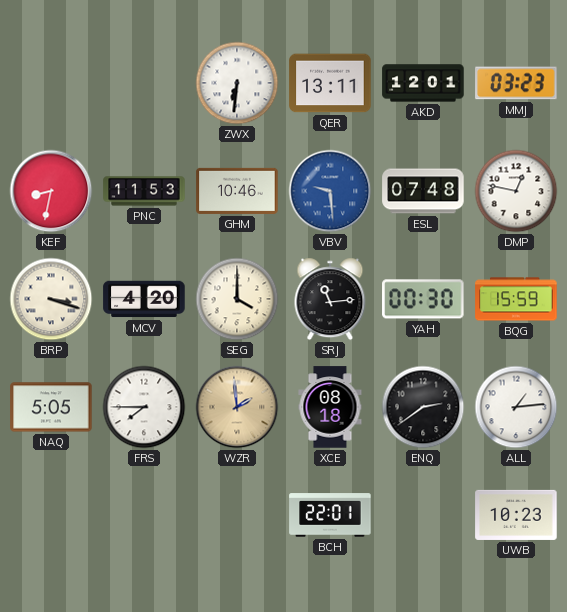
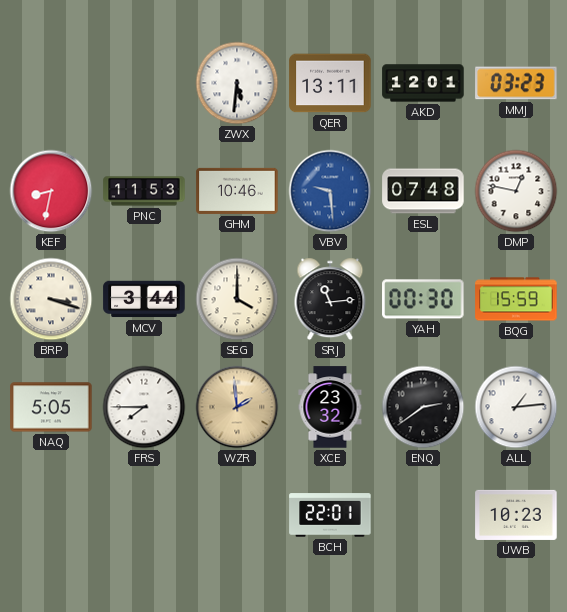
ZWX: 6:31 -> 5:31
MCV: 4:20 -> 3:44
XCE: 08:18 -> 23:32
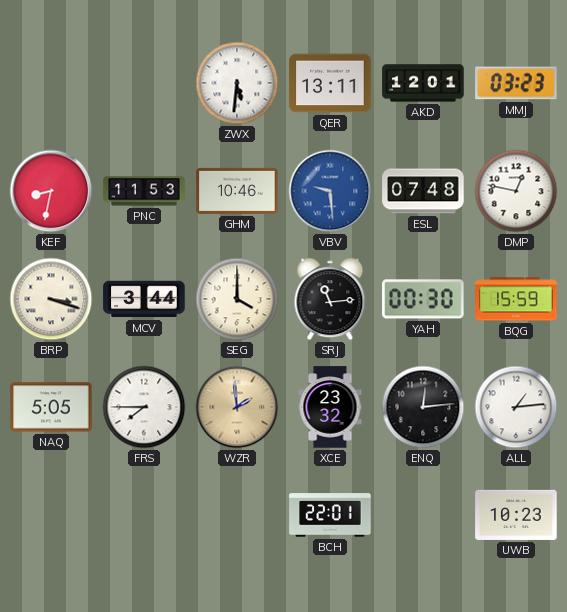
ENQ: 2:39 -> 12:14
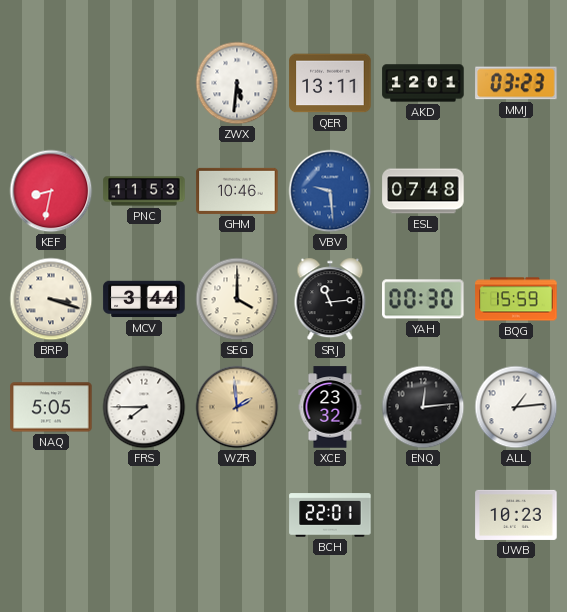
DMP: 12:47 -> none
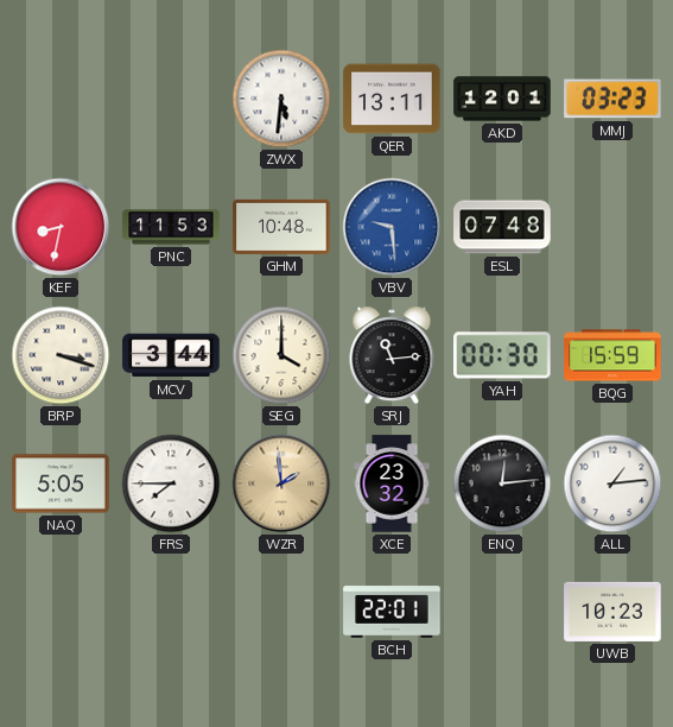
GHM: 10:46 -> 10:48
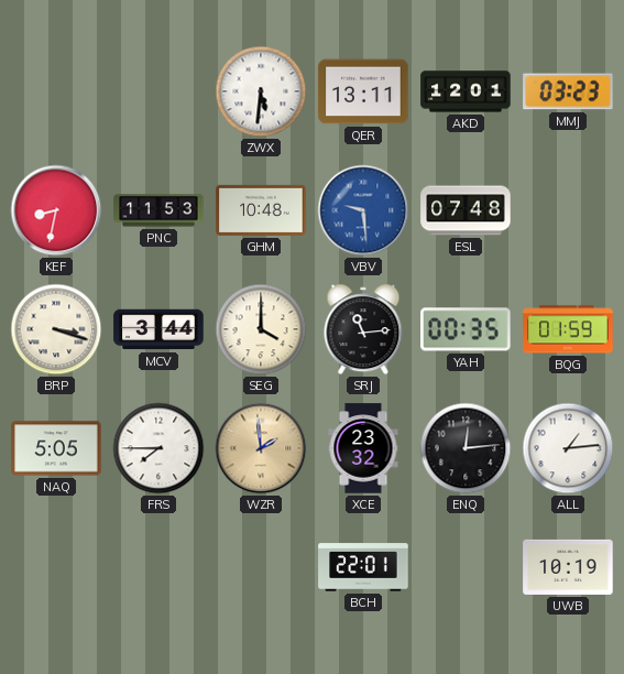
YAH: 00:30 -> 00:35
BQG: 15:59 -> 01:59
UWB: 10:23 -> 10:19
